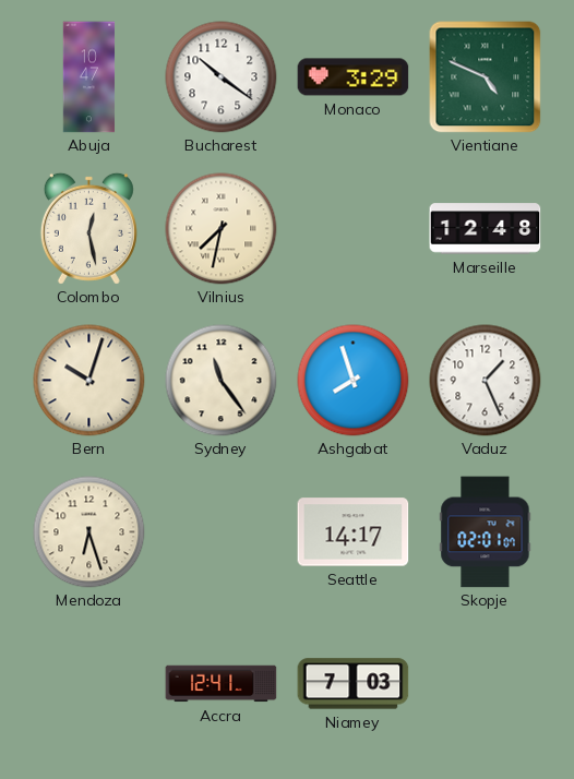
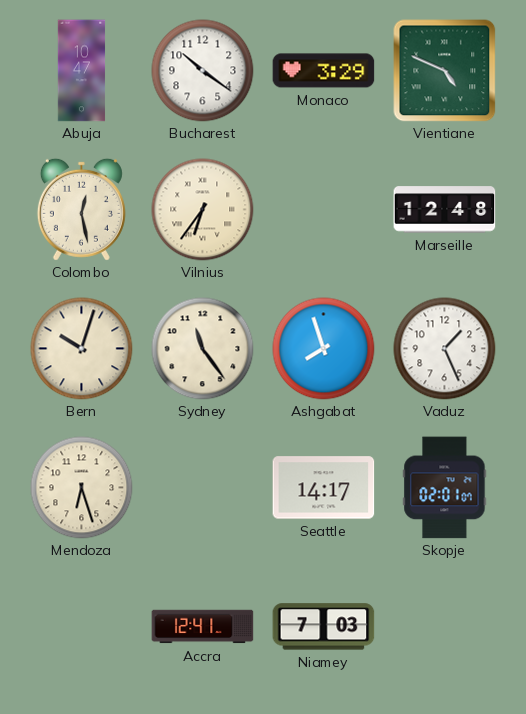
Vilnius: 7:32 -> 6:36
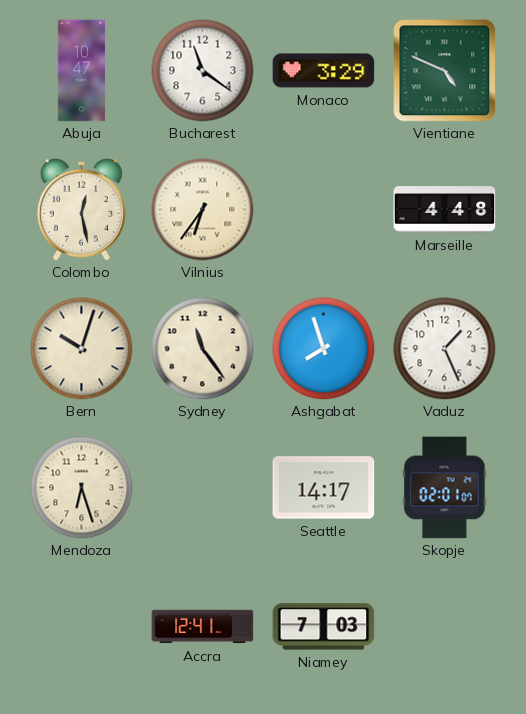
Bucharest: 10:21 -> 11:21
Marseille: 12:48 -> 4:48
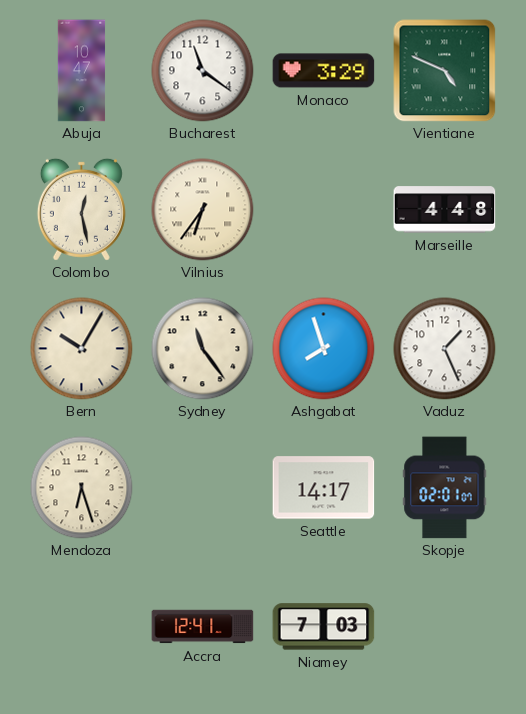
Bern: 10:03 -> 10:05
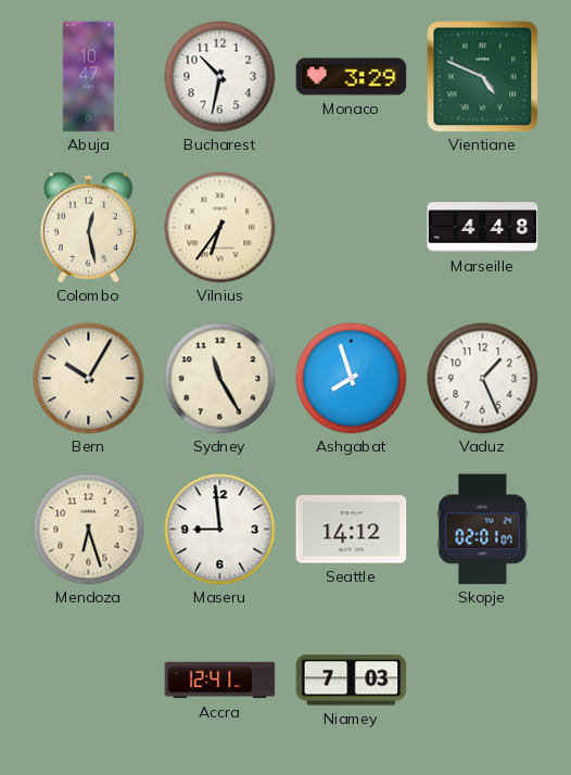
Bucharest: 11:21 -> 10:32
Sydney: 11:24 -> 11:25
Maseru: none -> 8:59
Seattle: 14:17 -> 14:12
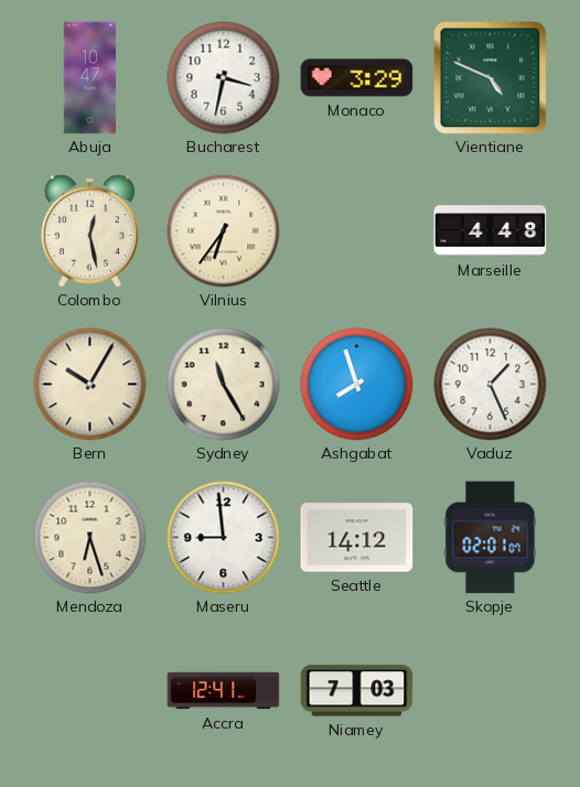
Bucharest: 10:32 -> 3:32
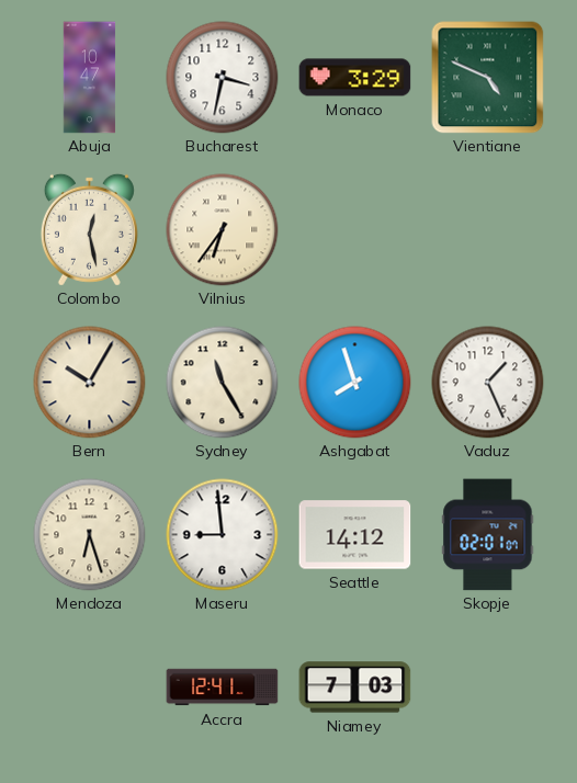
Marseille: 4:48 -> none
